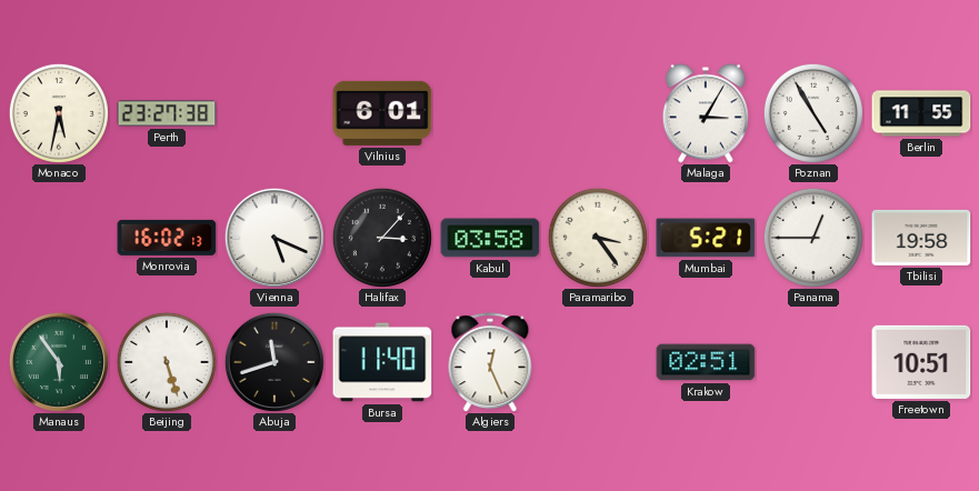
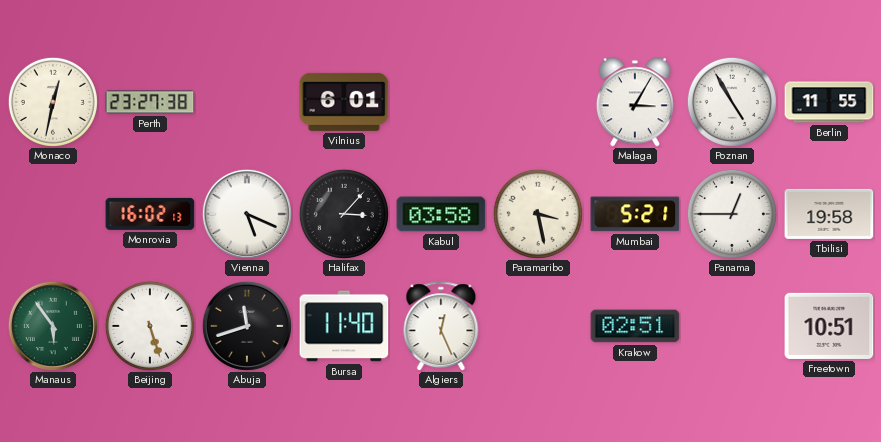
Monaco: 5:32 -> 12:32
Paramaribo: 3:24 -> 3:28
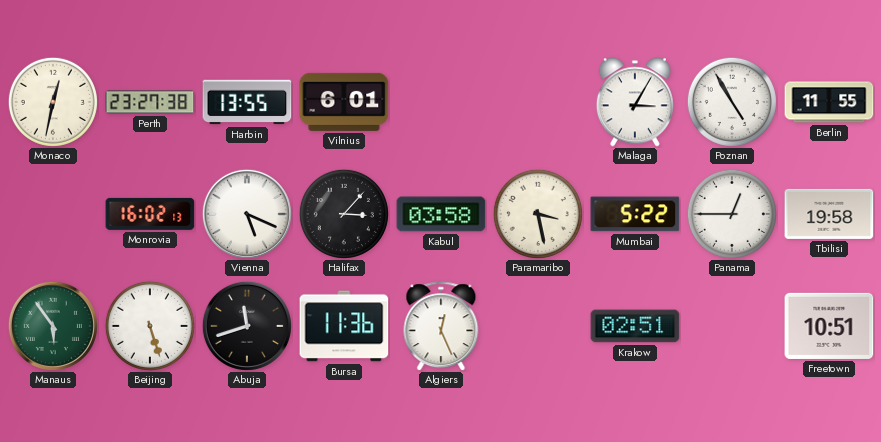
Harbin: none -> 13:55
Mumbai: 5:21 -> 5:22
Bursa: 11:40 -> 11:36
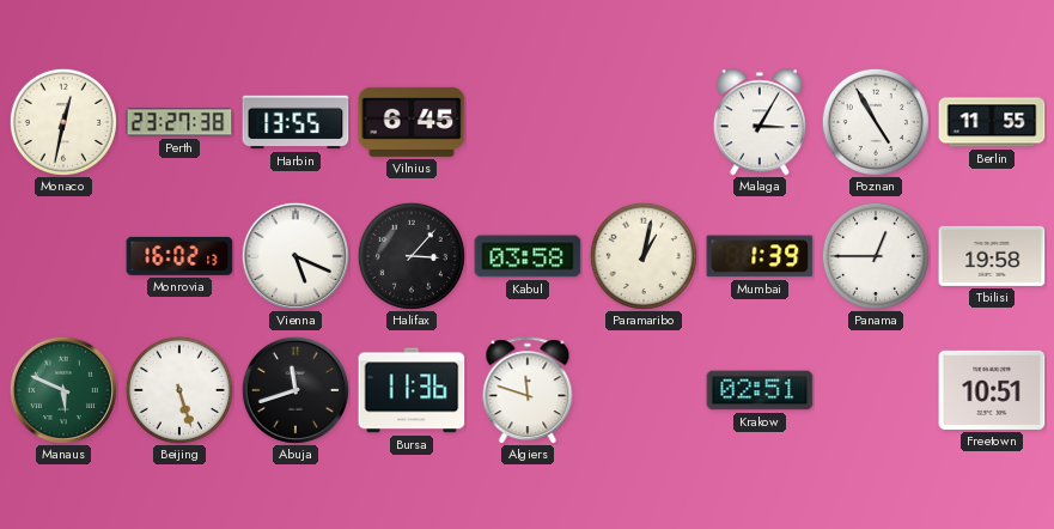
Vilnius: 6:01 -> 6:45
Paramaribo: 3:28 -> 1:02
Mumbai: 5:22 -> 1:39
Manaus: 5:54 -> 5:49
Algiers: 12:26 -> 11:48
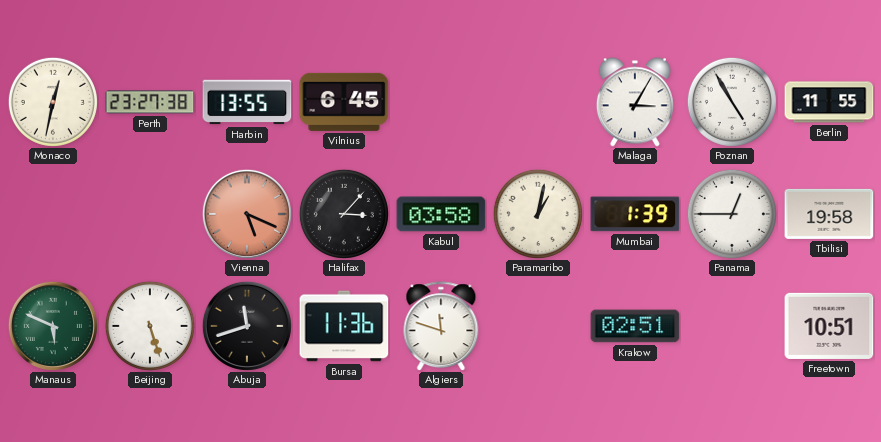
Monrovia: 16:02 -> none
Vienna dial: white -> salmon
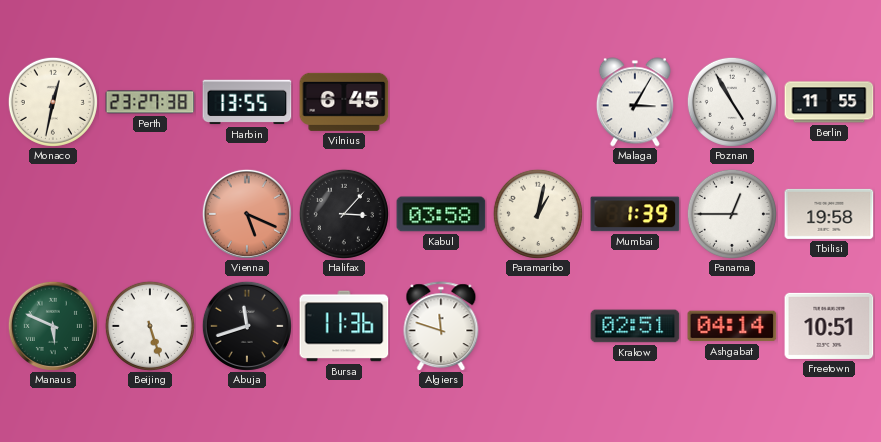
Ashgabat: none -> 04:14
